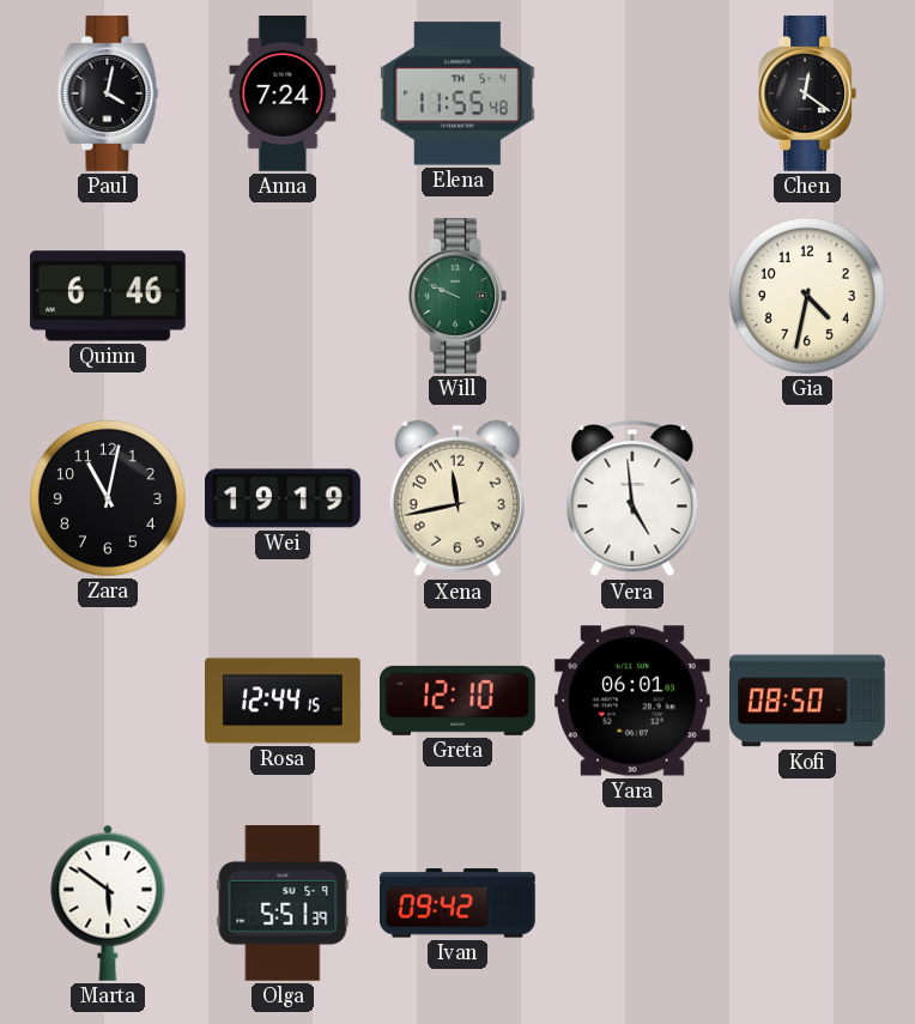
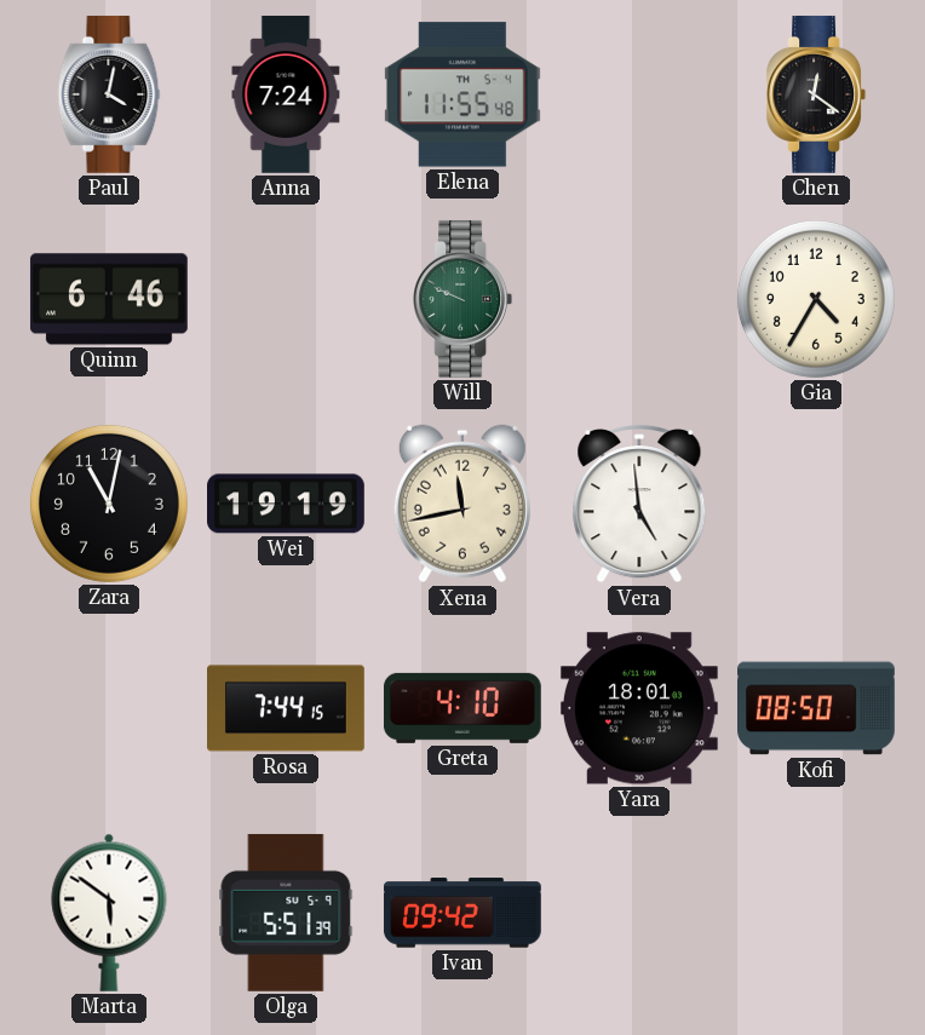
Gia: 4:32 -> 4:35
Rosa: 12:44 -> 7:44
Greta: 12:10 -> 4:10
Yara: 06:01 -> 18:01
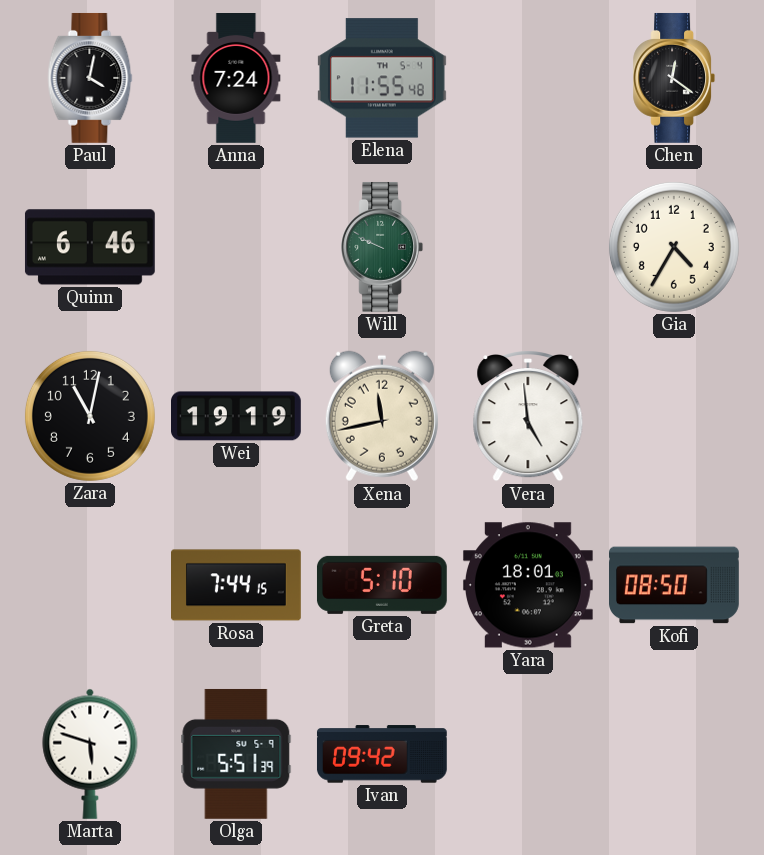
Greta: 4:10 -> 5:10
Marta: 5:51 -> 5:48
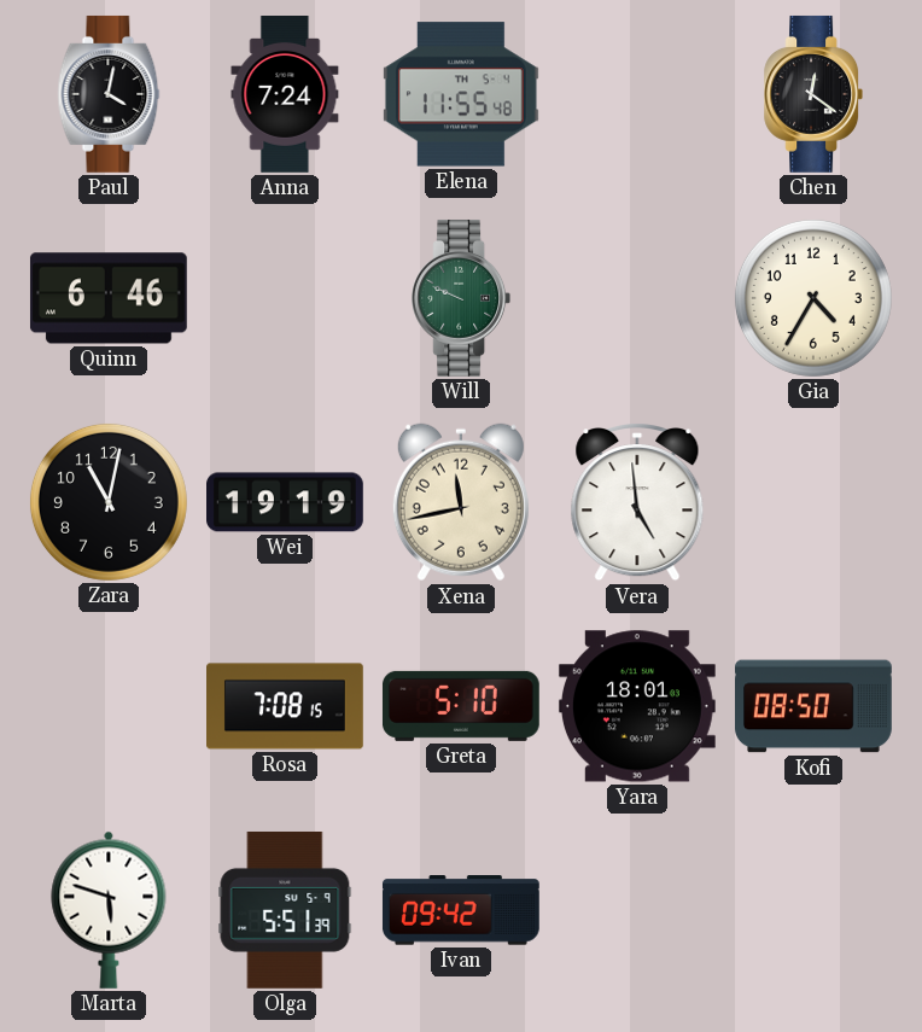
Rosa: 7:44 -> 7:08
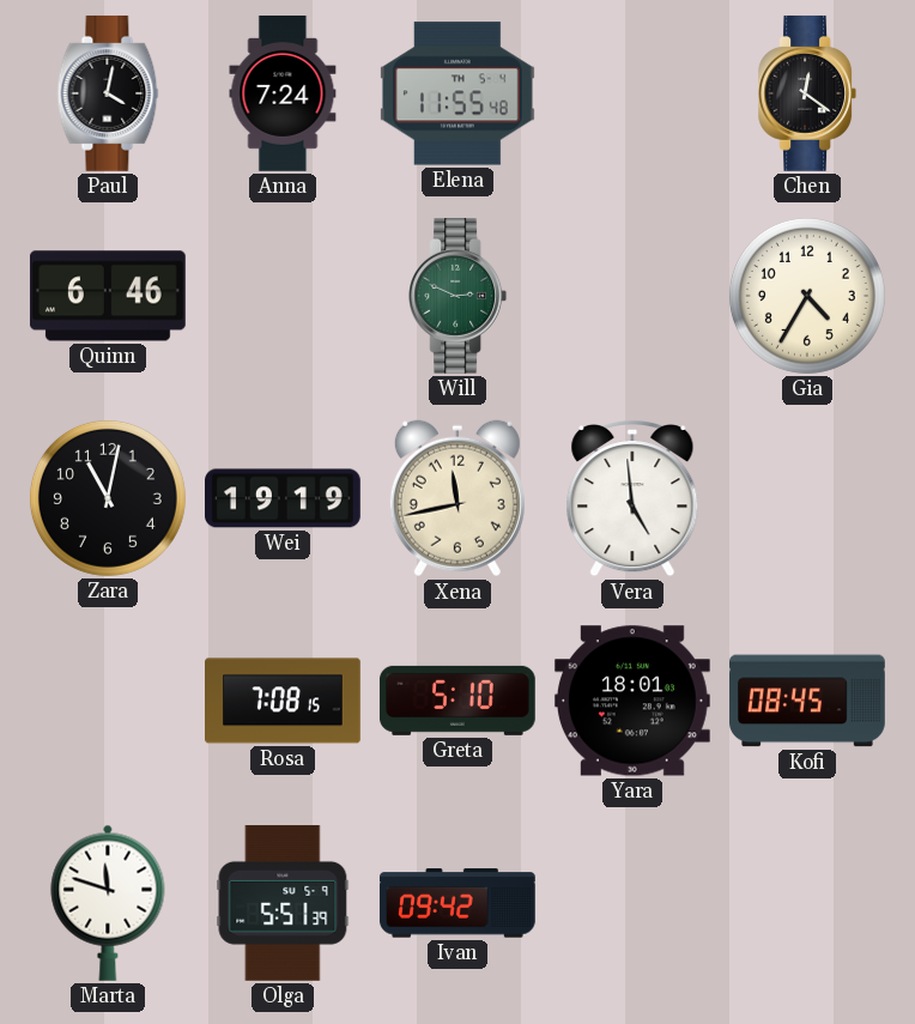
Will: 9:49 -> 2:49
Kofi: 08:50 -> 08:45
Marta: 5:48 -> 11:48
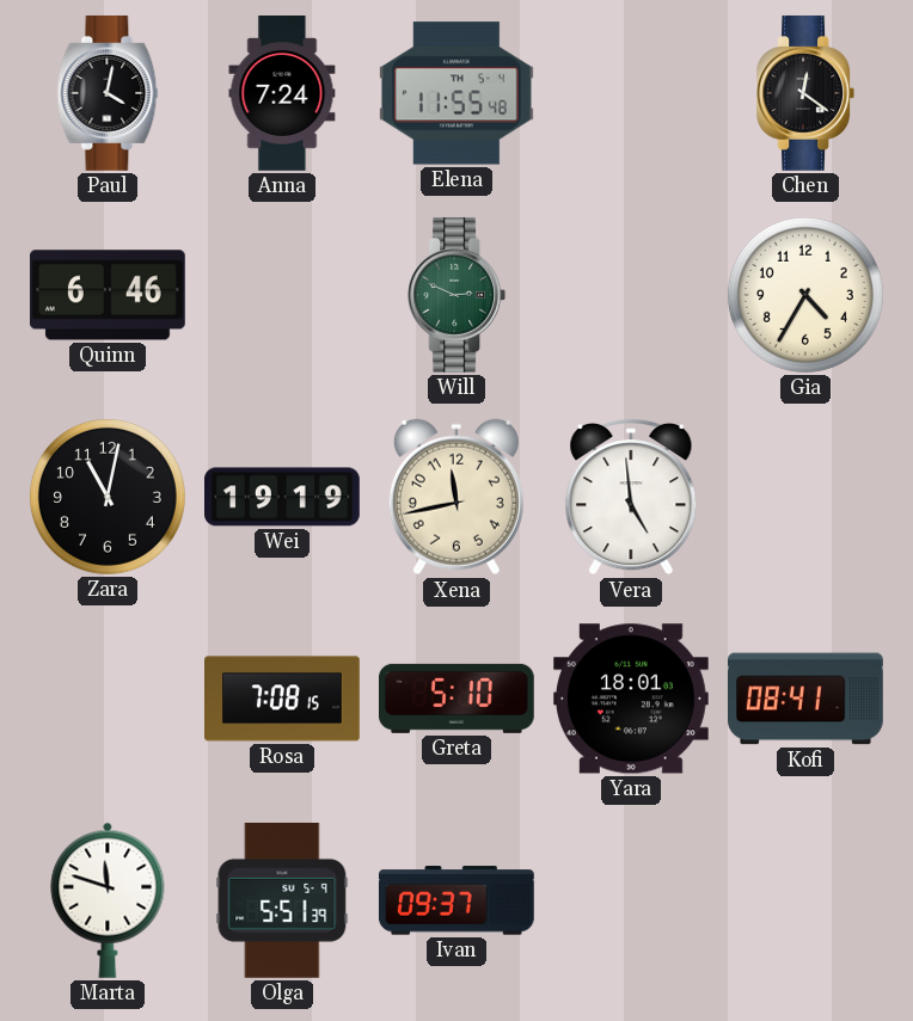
Kofi: 08:45 -> 08:41
Ivan: 09:42 -> 09:37
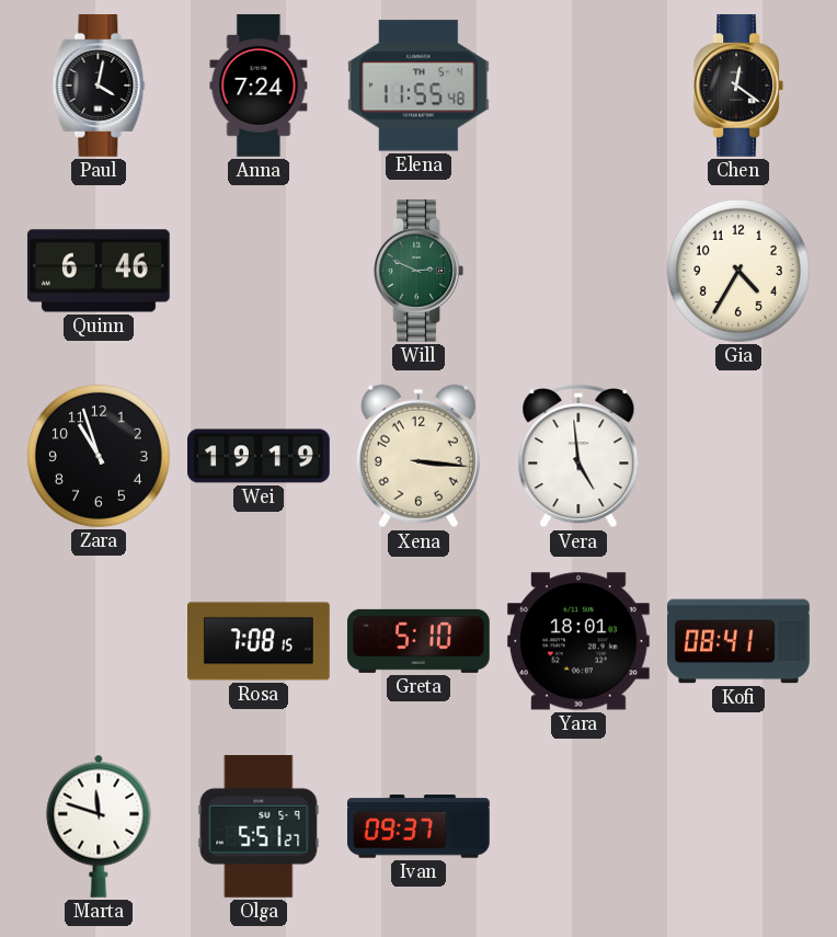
Zara: 11:02 -> 10:57
Xena: 11:43 -> 3:16
Olga: 5:51:39 -> 5:51:27
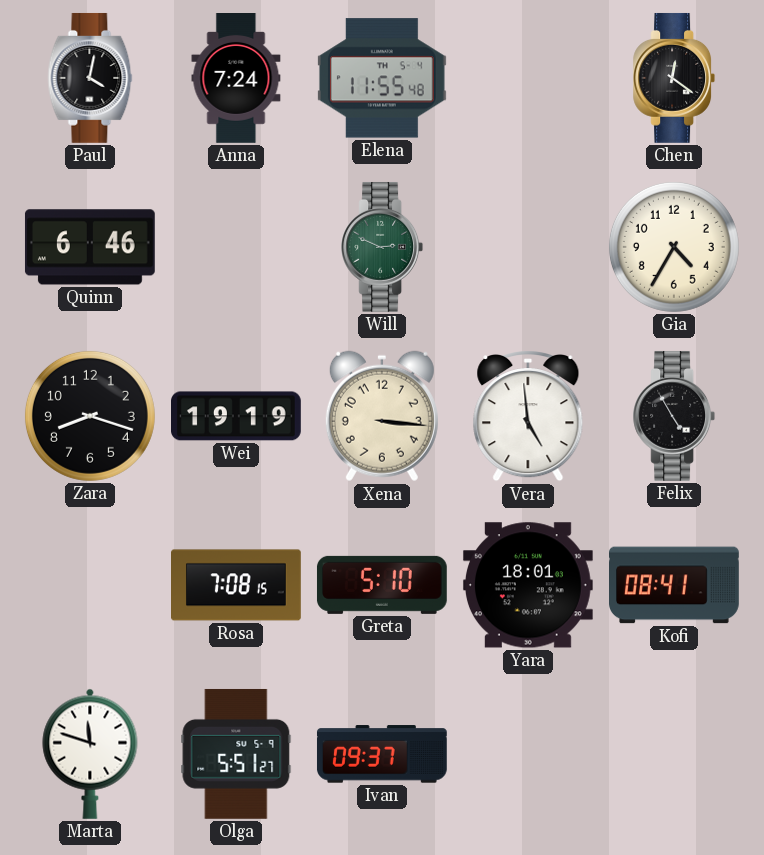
Zara: 10:57 -> 8:18
Felix: none -> 4:55
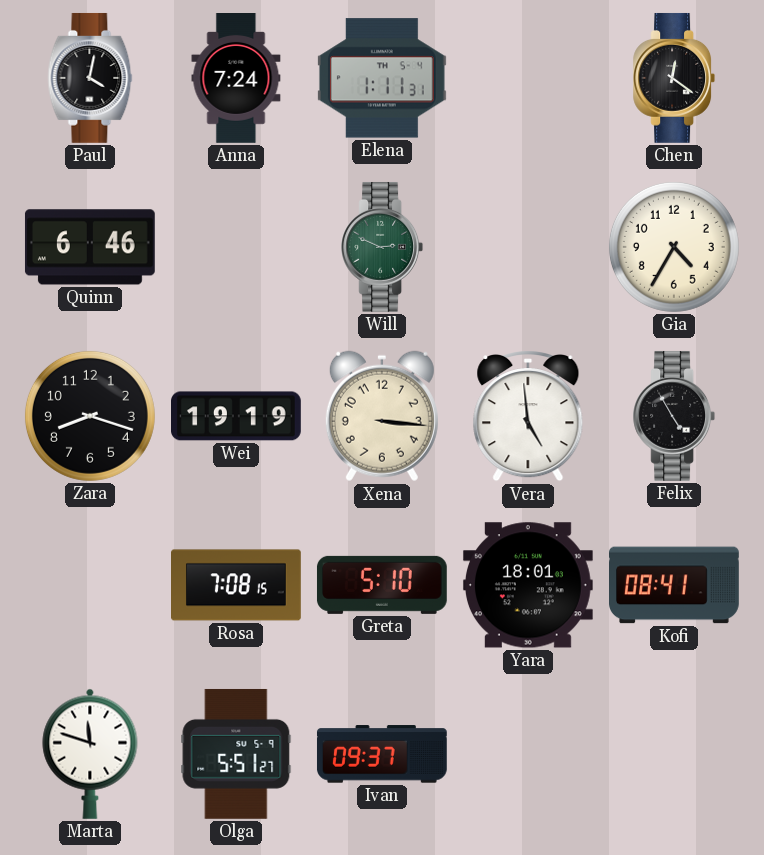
Elena: 11:55 -> 1:11
